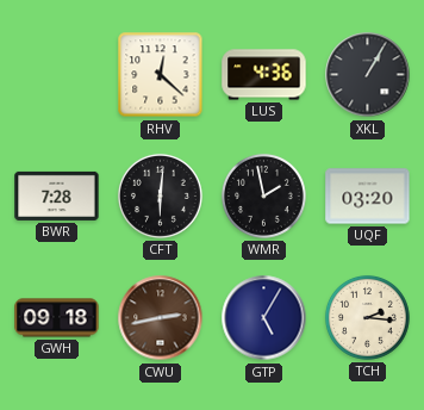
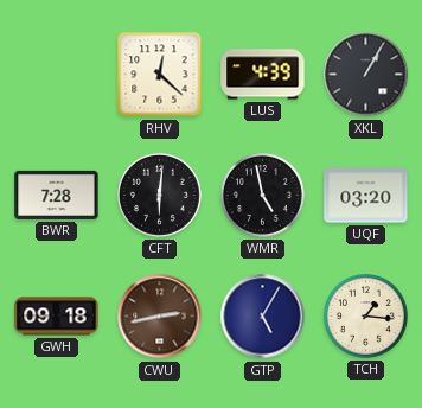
LUS: 4:36 -> 4:39
WMR: 1:58 -> 4:58
TCH: 2:16 -> 1:16
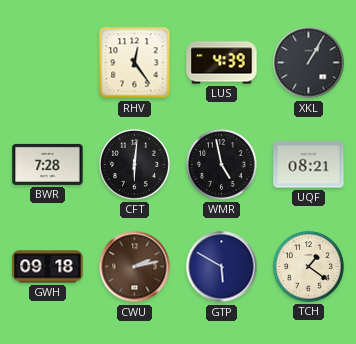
RHV: 12:22 -> 12:24
UQF: 03:20 -> 08:21
CWU: 2:43 -> 2:13
GTP: 5:05 -> 5:50
TCH: 1:16 -> 1:21
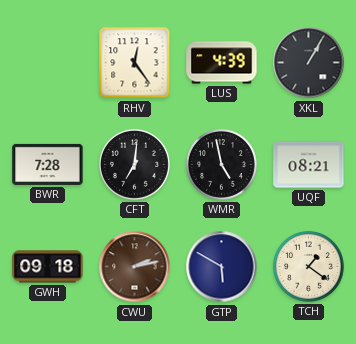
CFT: 6:01 -> 7:01
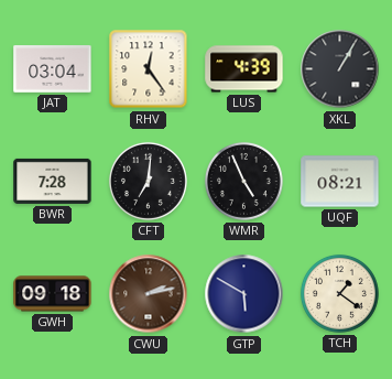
JAT: none -> 03:04
WMR: 4:58 -> 4:56
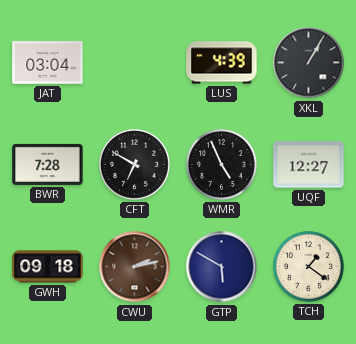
RHV: 12:24 -> none
CFT: 7:01 -> 6:50
UQF: 08:21 -> 12:27
